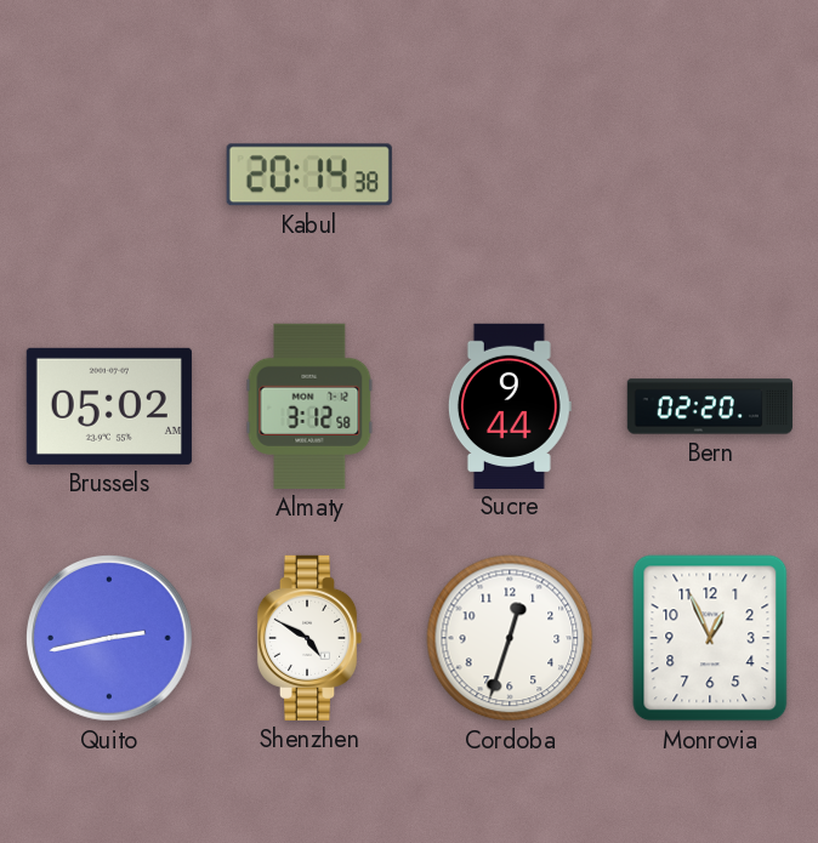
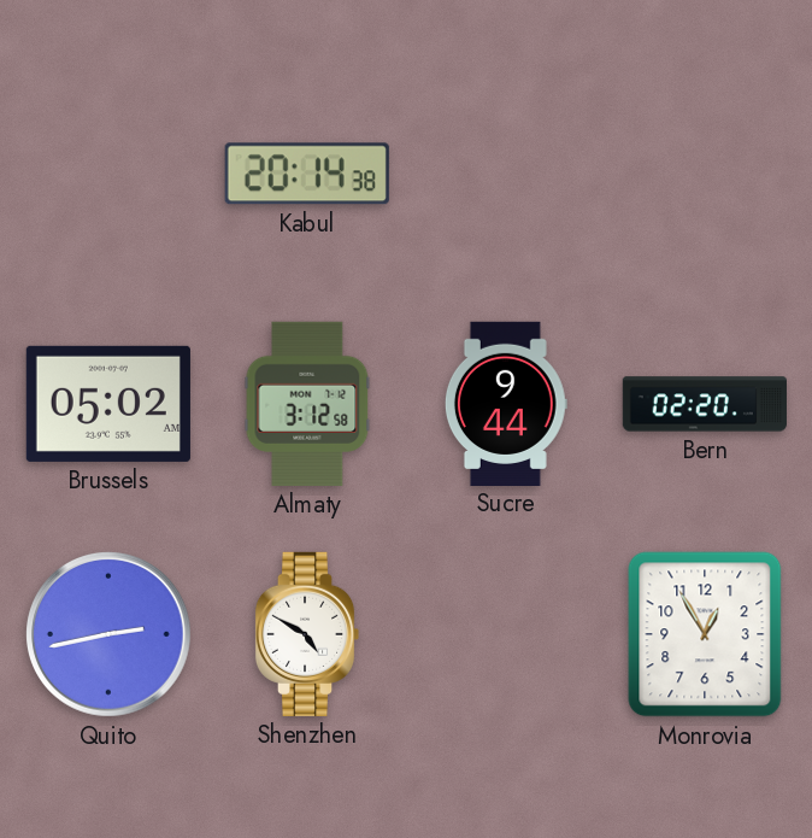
Cordoba: 12:33 -> none
Monrovia: 12:56 -> 12:55
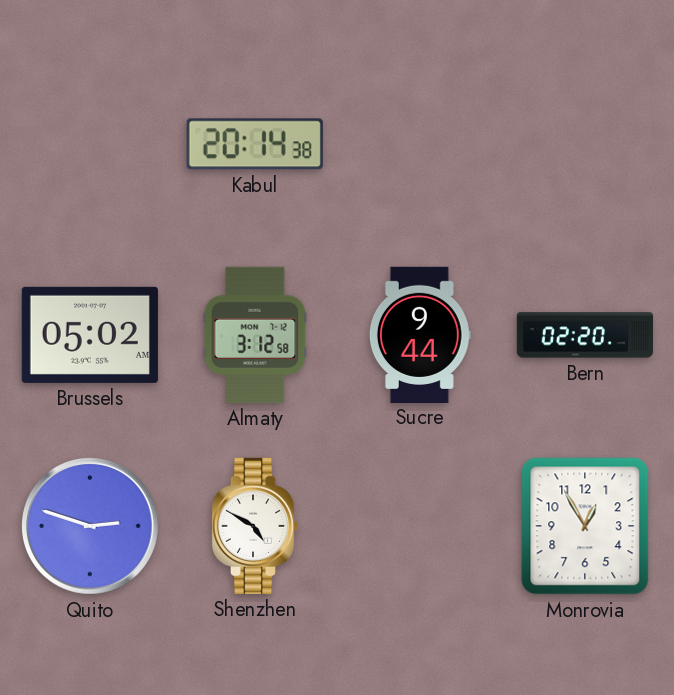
Quito: 2:43 -> 2:48
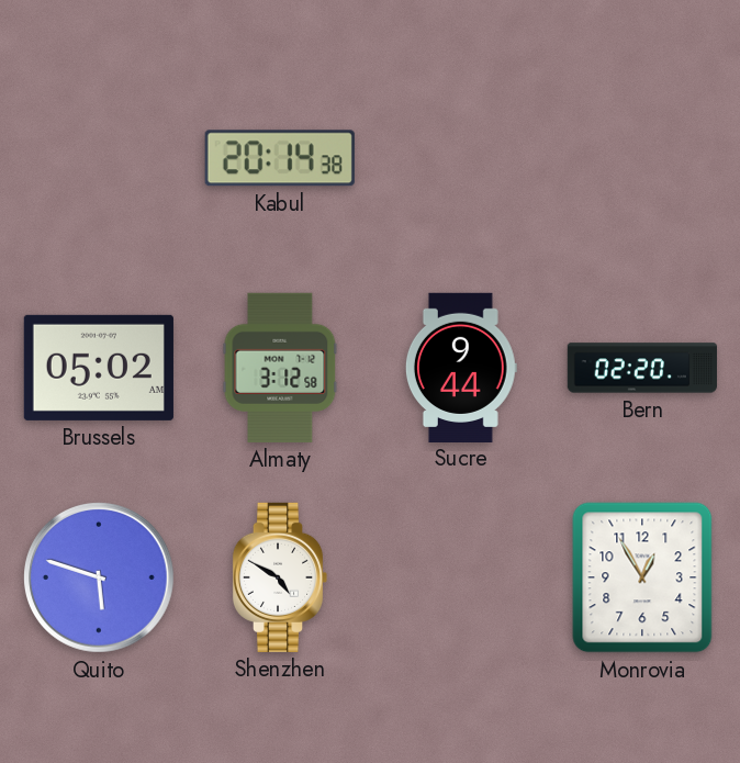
Quito: 2:48 -> 5:48
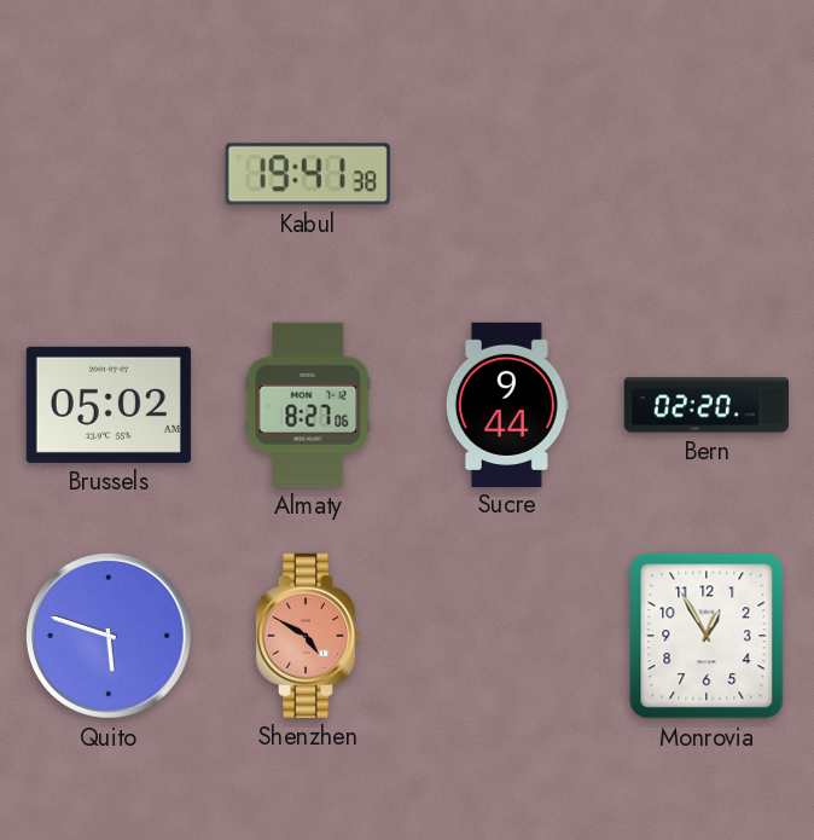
Kabul: 20:14 -> 19:41
Almaty: 3:12 -> 8:27
Shenzhen dial: white -> salmon
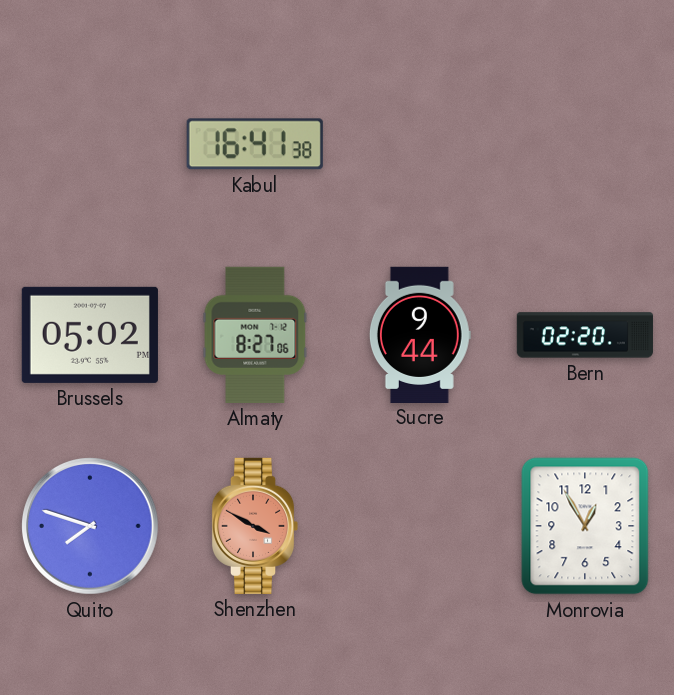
Kabul: 19:41 -> 16:41
Brussels: 05:02 AM -> 05:02 PM
Quito: 5:48 -> 7:48
Shenzhen: 4:50 -> 3:50
